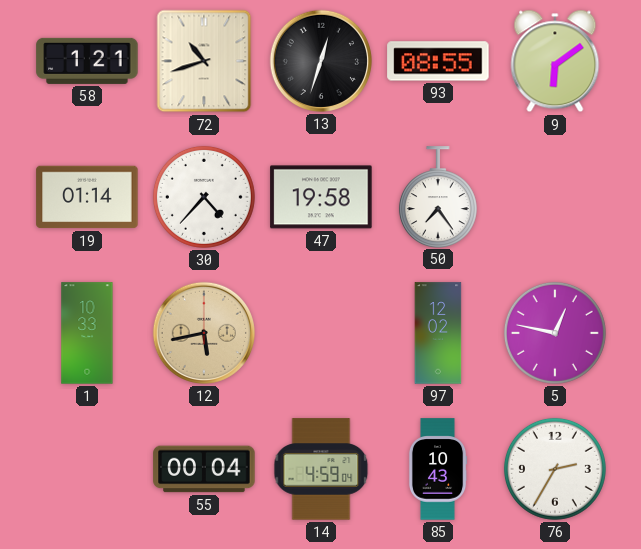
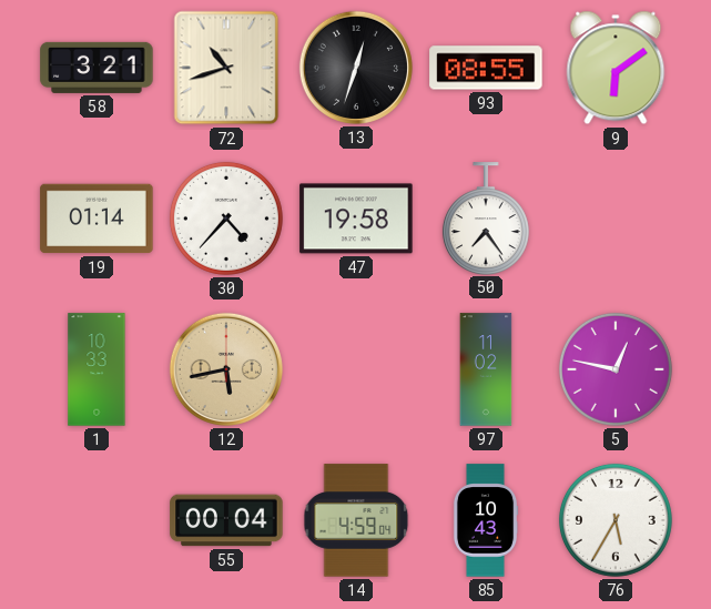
58: 1:21 -> 3:21
97: 12:02 -> 11:02
76: 2:35 -> 5:35
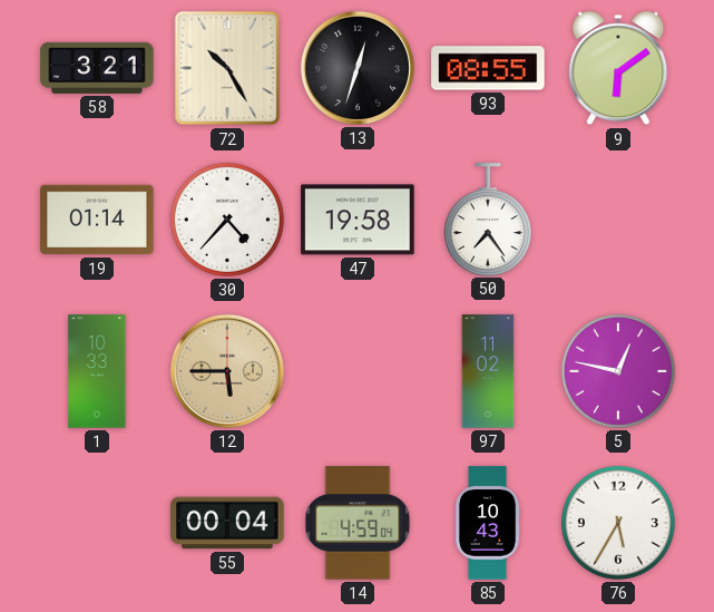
72: 10:42 -> 10:25
12: 5:43 -> 5:45
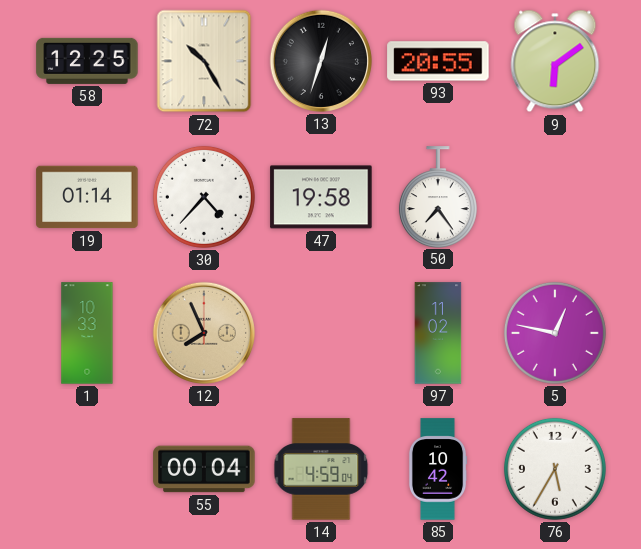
58: 3:21 -> 12:25
93: 08:55 -> 20:55
12: 5:45 -> 7:56
85: 10:43 -> 10:42
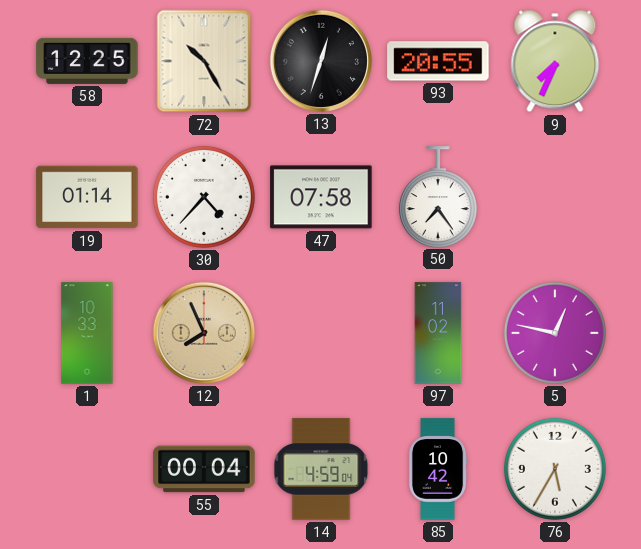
9: 6:09 -> 7:34
47: 19:58 -> 07:58
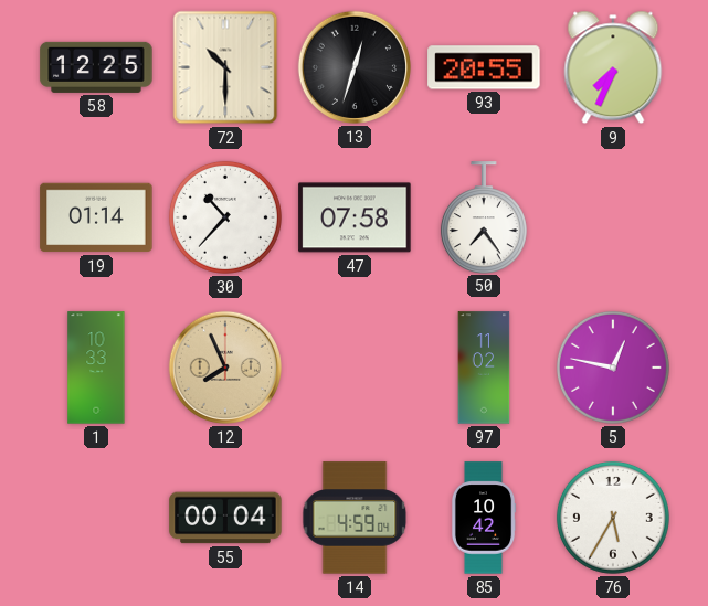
72: 10:25 -> 10:30
30: 4:37 -> 10:37
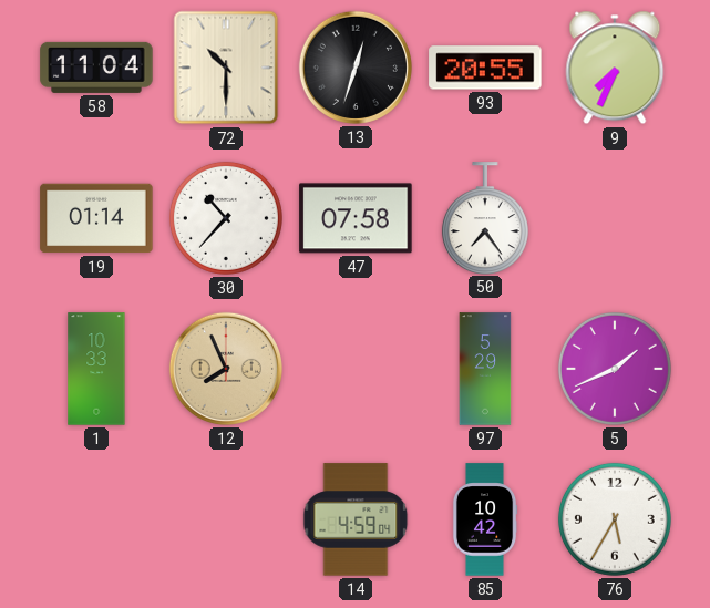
58: 12:25 -> 11:04
97: 11:02 -> 5:29
5: 12:47 -> 1:41
55: 00:04 -> none
